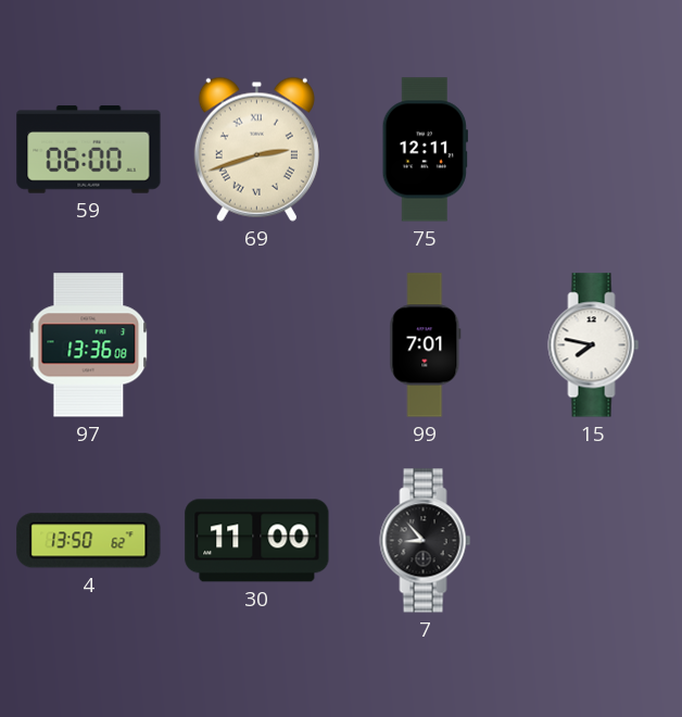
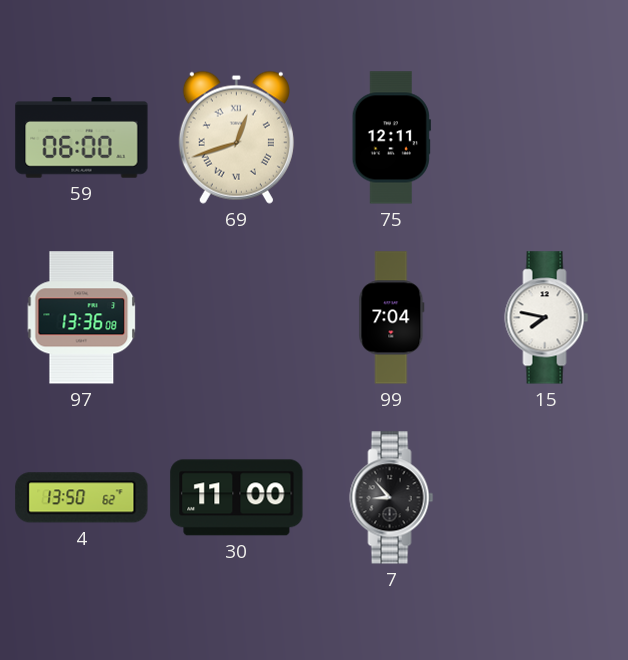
69: 2:42 -> 12:42
99: 7:01 -> 7:04
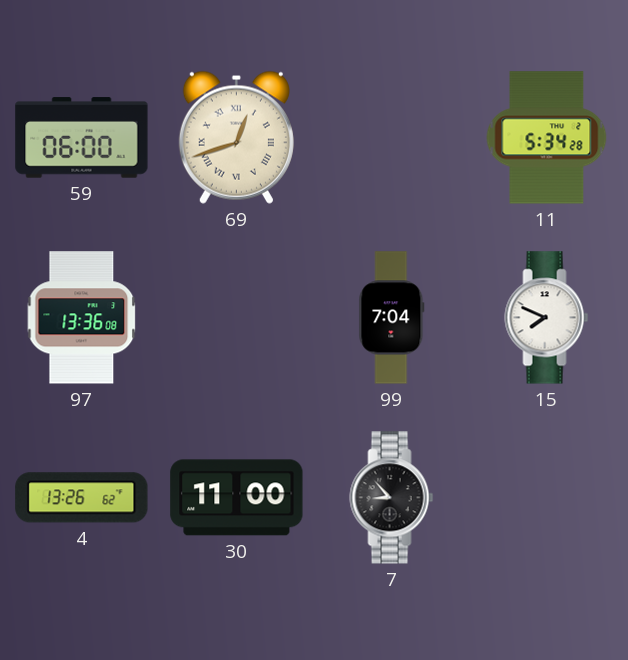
75: 12:11 -> none
11: none -> 5:34
15: 7:47 -> 7:49
4: 13:50 -> 13:26
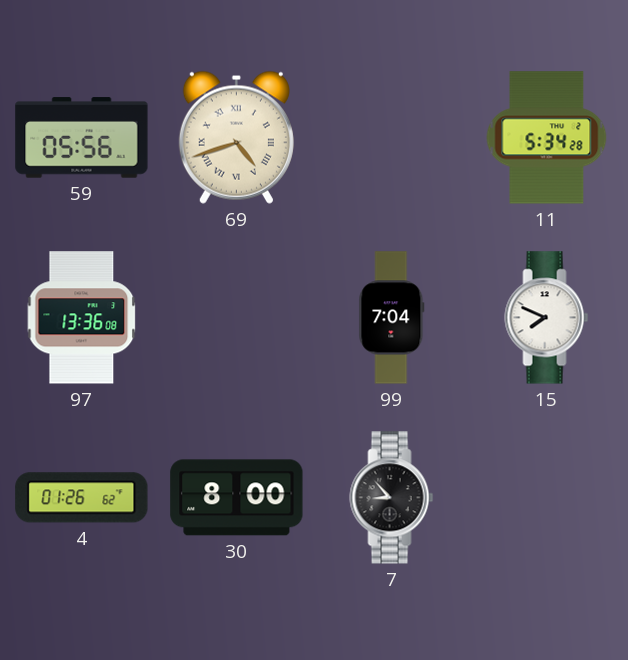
59: 06:00 -> 05:56
69: 12:42 -> 4:42
4: 13:26 -> 01:26
30: 11:00 -> 8:00
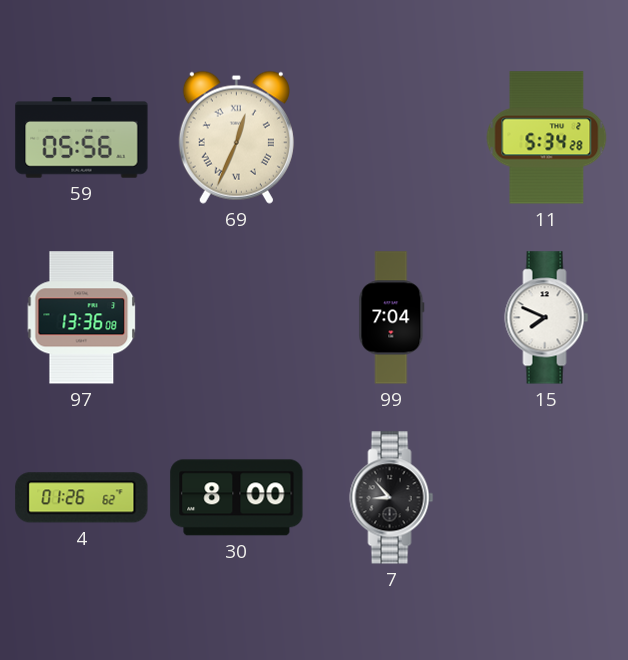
69: 4:42 -> 12:34
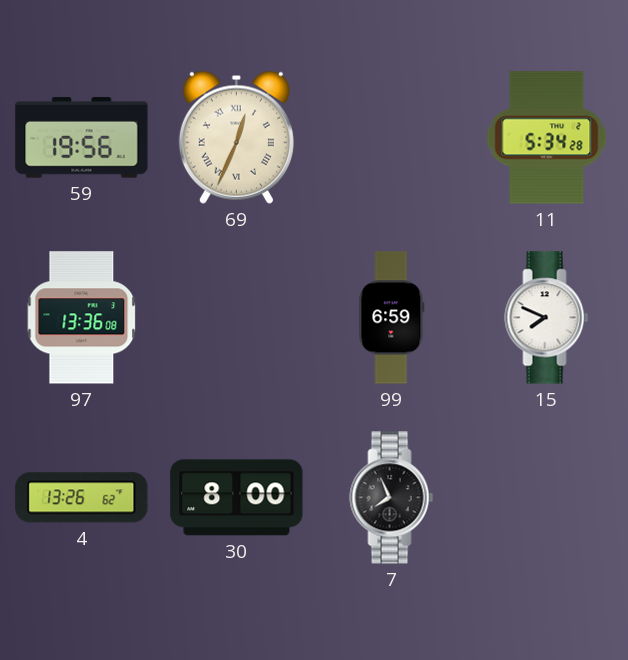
59: 05:56 -> 19:56
99: 7:04 -> 6:59
4: 01:26 -> 13:26
7: 8:53 -> 7:56
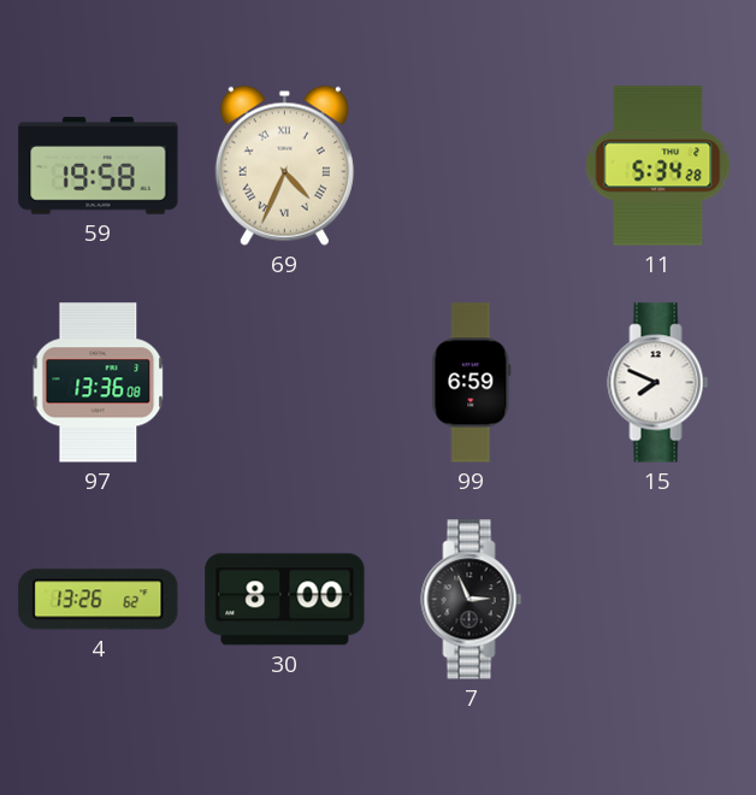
59: 19:56 -> 19:58
69: 12:34 -> 4:34
7: 7:56 -> 2:56
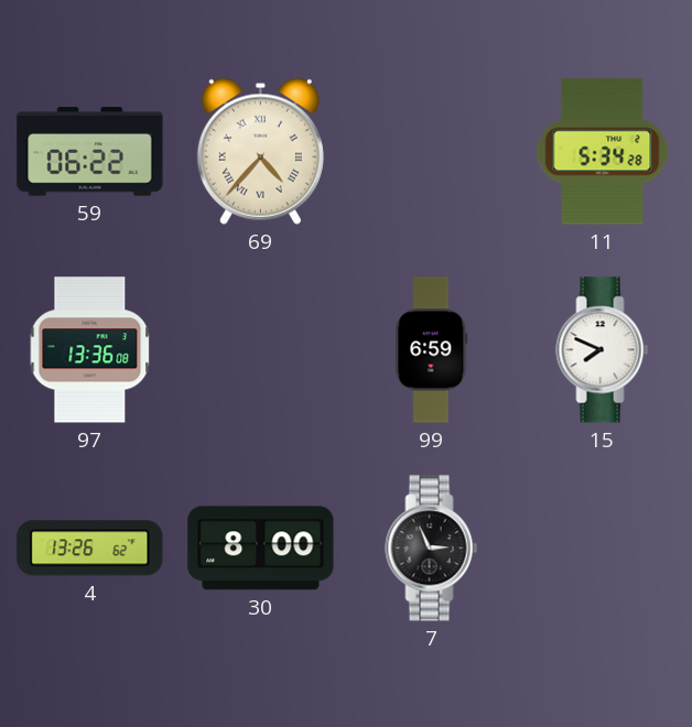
59: 19:58 -> 06:22
69: 4:34 -> 4:37
